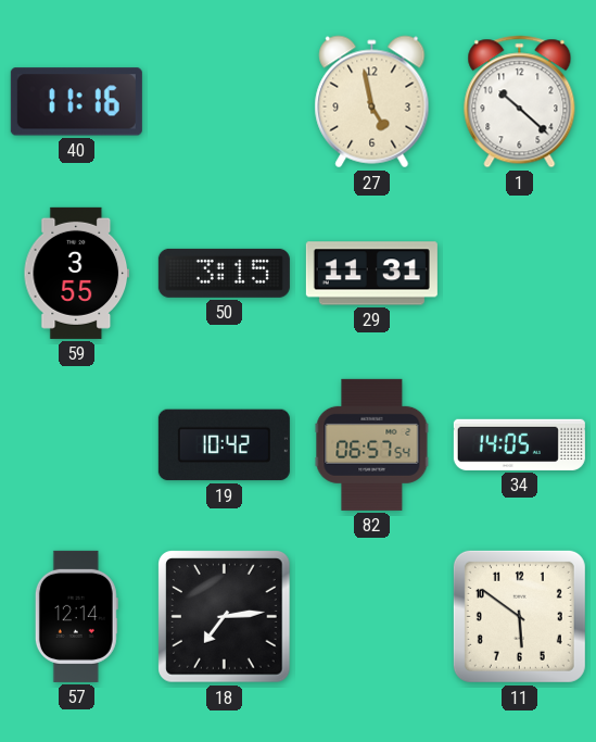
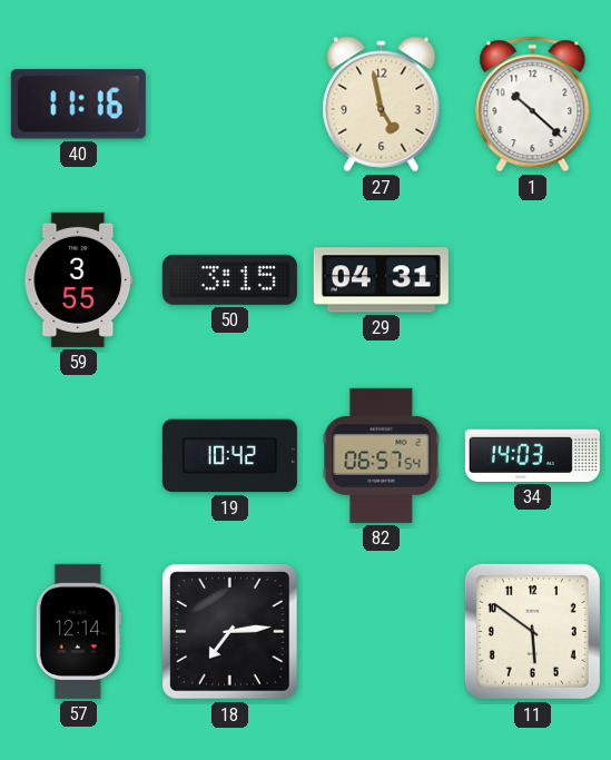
29: 11:31 -> 04:31
34: 14:05 -> 14:03
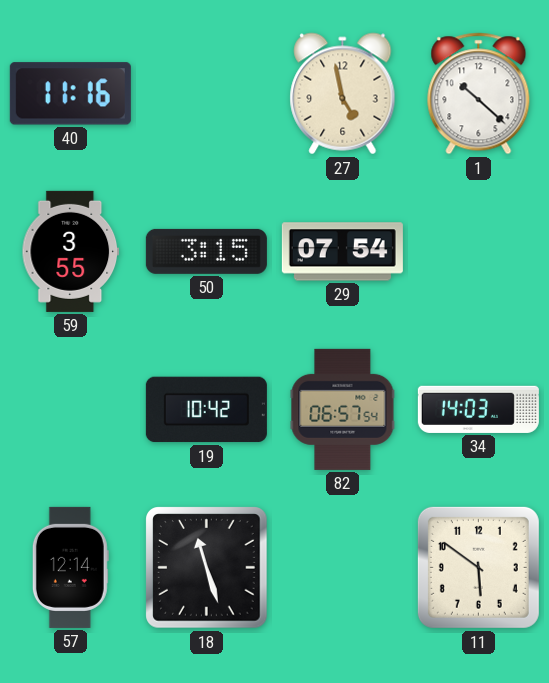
29: 04:31 -> 07:54
18: 7:14 -> 11:27
